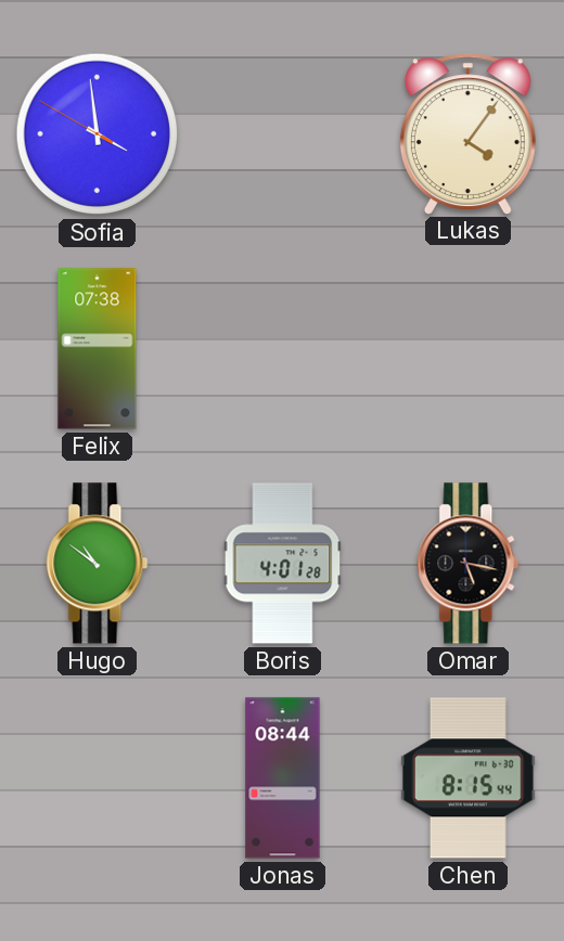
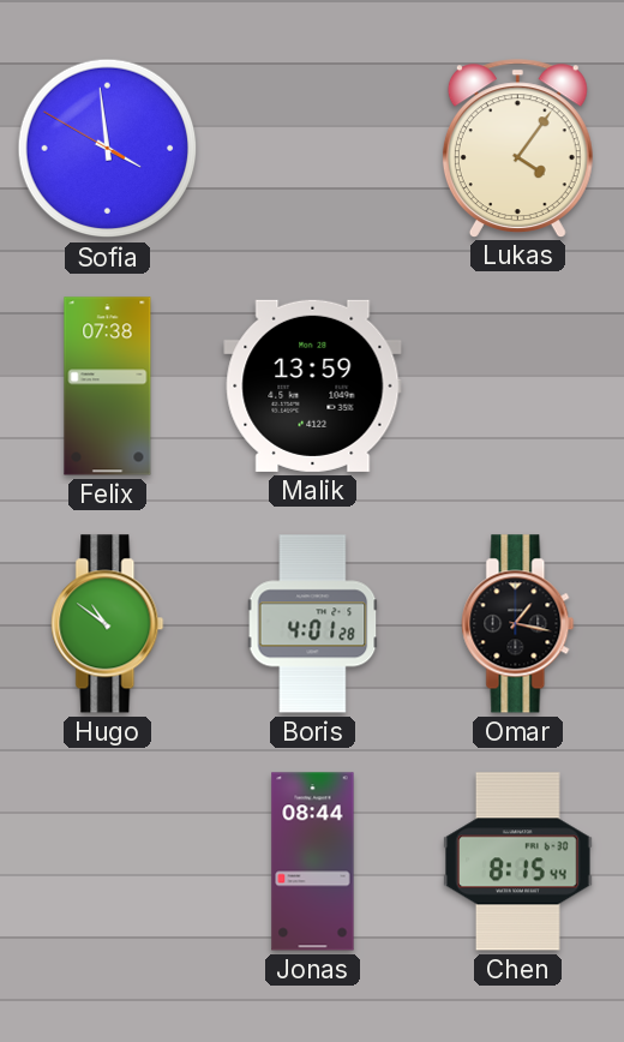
Malik: none -> 13:59
Omar: 5:17 -> 1:17
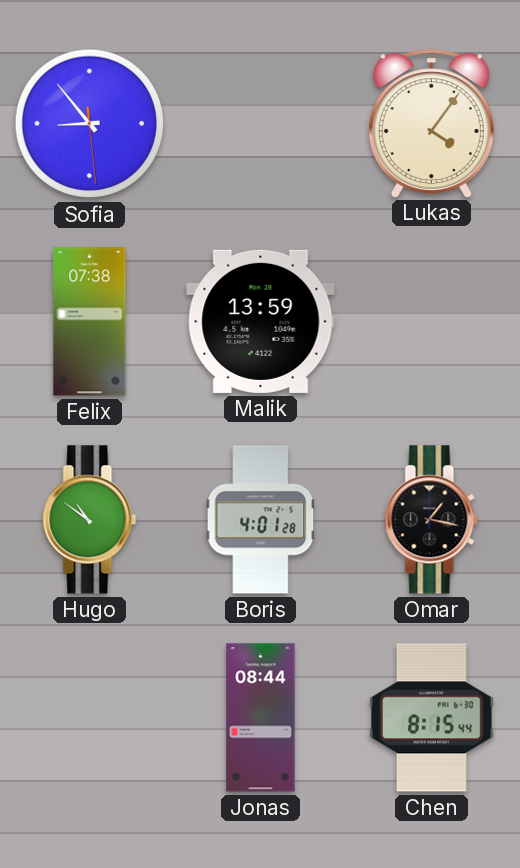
Sofia: 3:58 -> 8:53
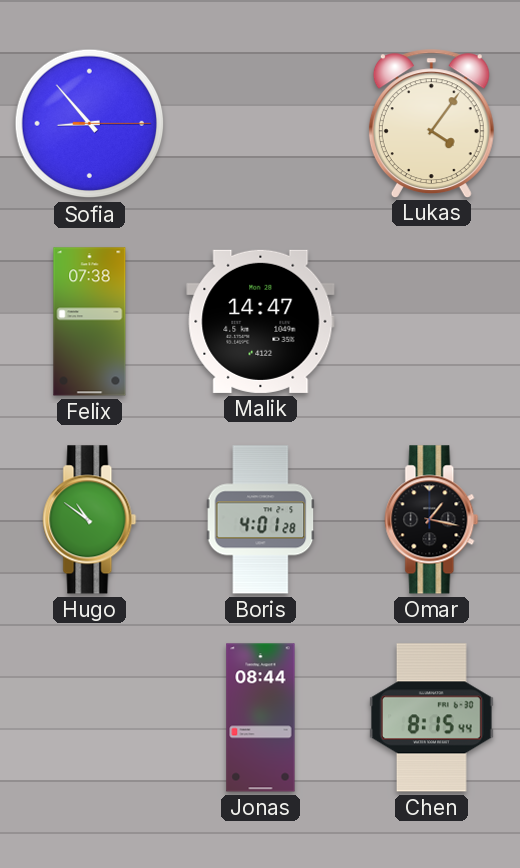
Sofia: 8:53:29 -> 8:53:15
Malik: 13:59 -> 14:47
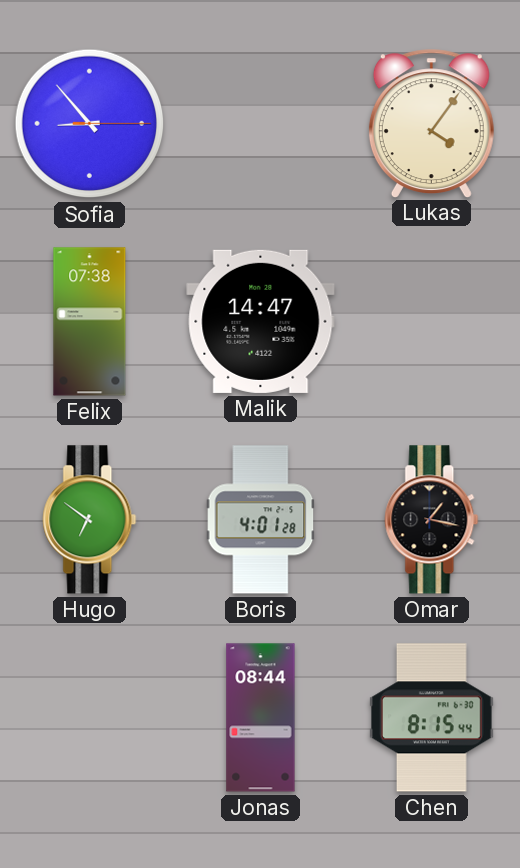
Hugo: 10:51 -> 6:51
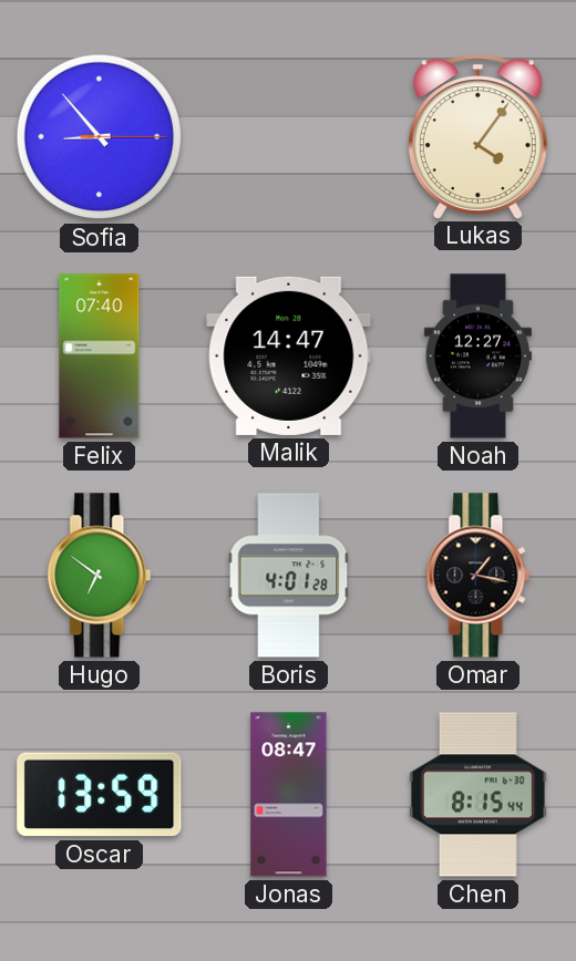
Felix: 07:38 -> 07:40
Noah: none -> 12:27
Oscar: none -> 13:59
Jonas: 08:44 -> 08:47
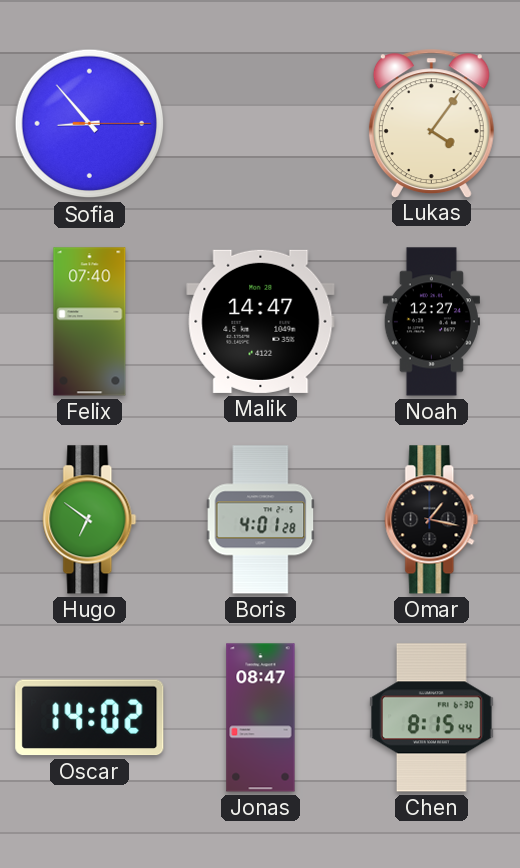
Oscar: 13:59 -> 14:02
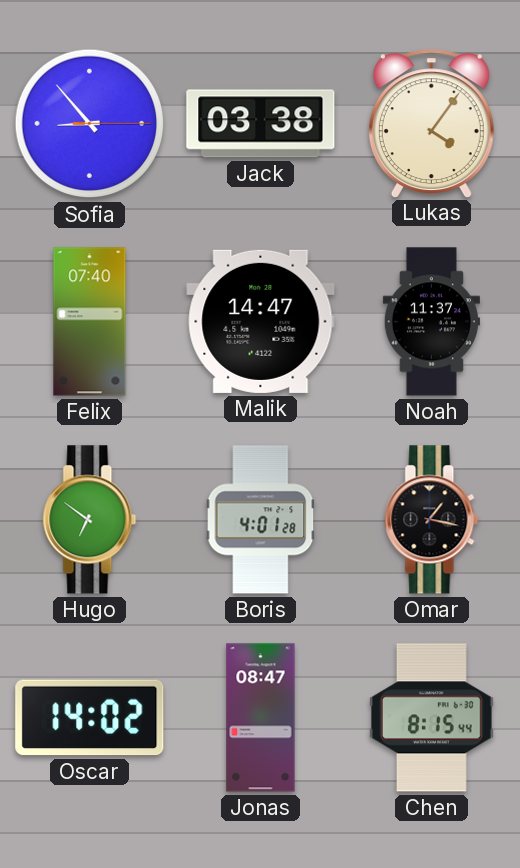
Jack: none -> 03:38
Noah: 12:27 -> 11:37
